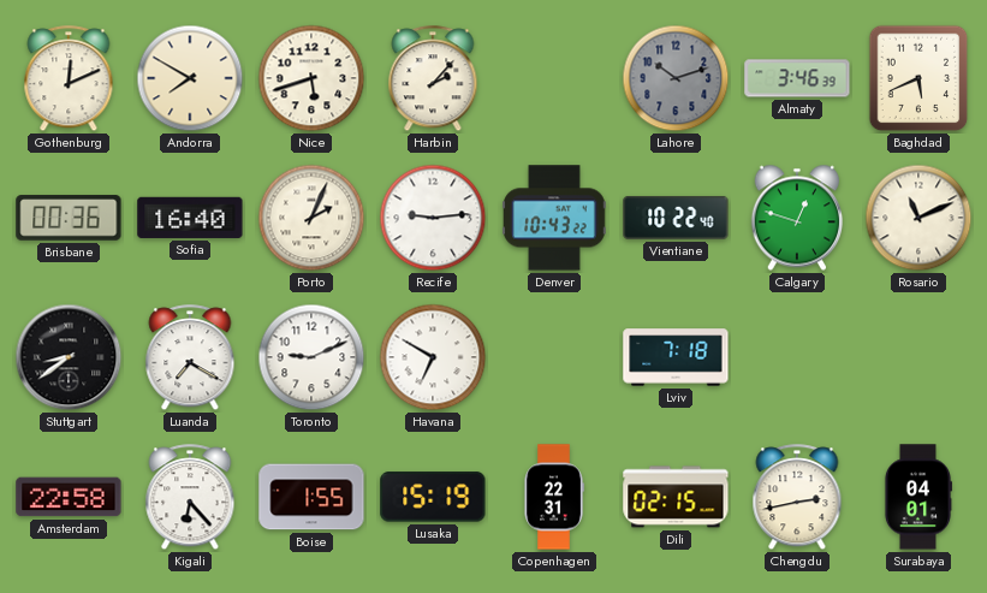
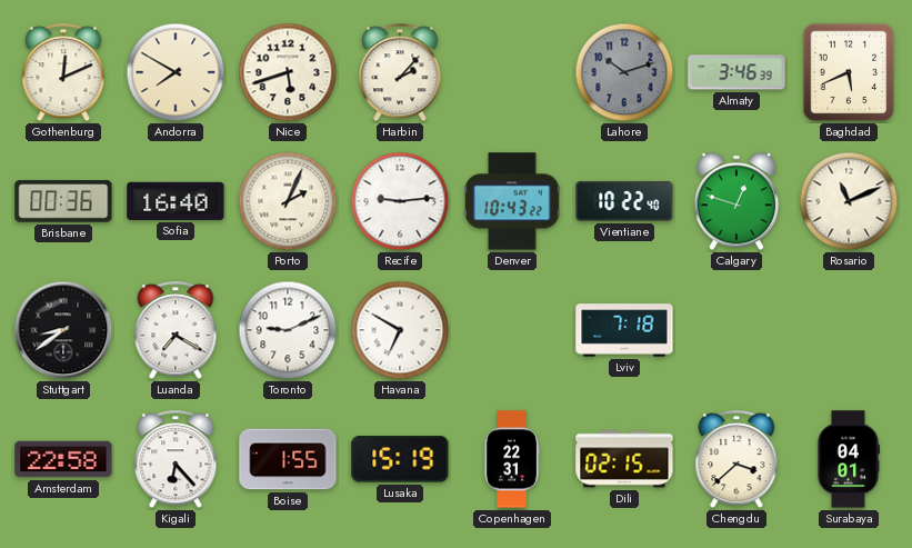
Chengdu: 2:43 -> 3:38
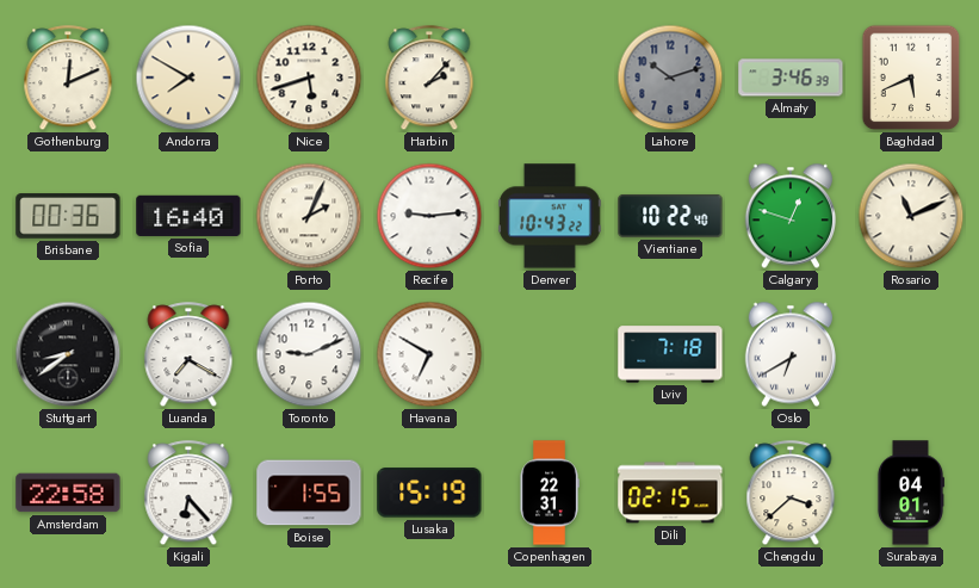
Oslo: none -> 6:40
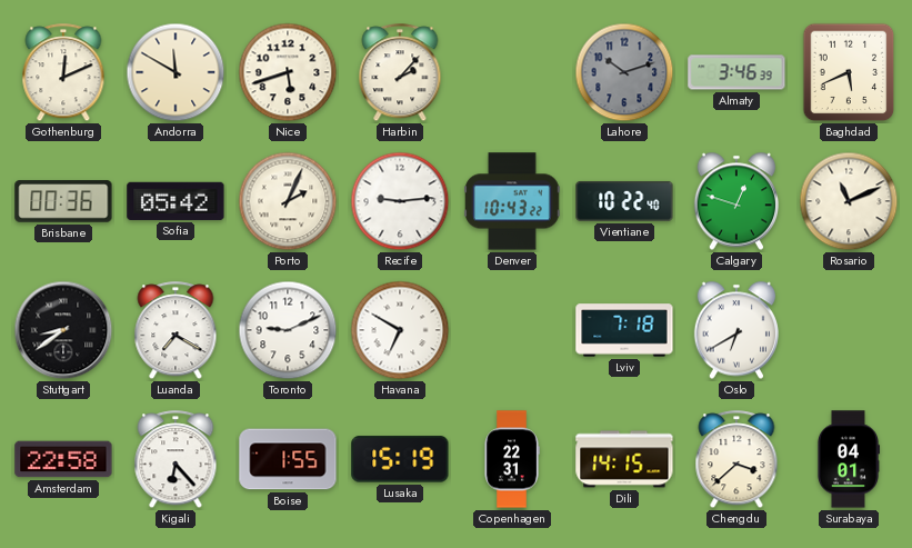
Andorra: 7:50 -> 11:50
Sofia: 16:40 -> 05:42
Dili: 02:15 -> 14:15
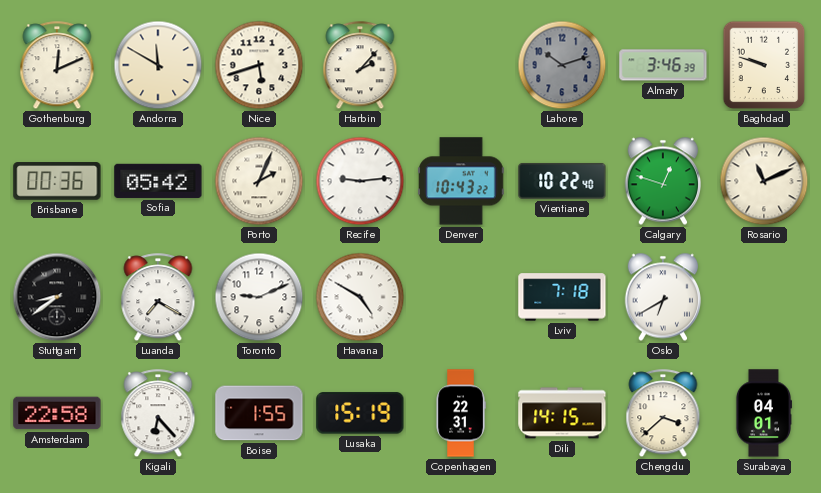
Baghdad: 5:41 -> 9:48
Havana: 6:50 -> 4:50
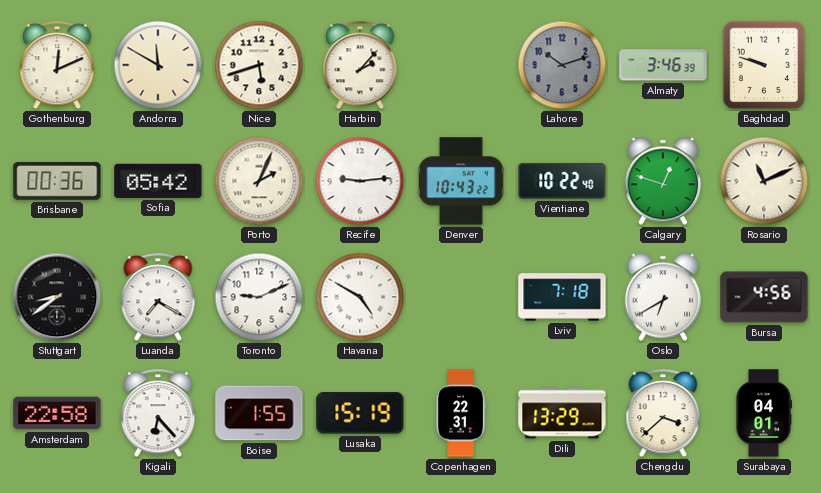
Bursa: none -> 4:56
Dili: 14:15 -> 13:29
